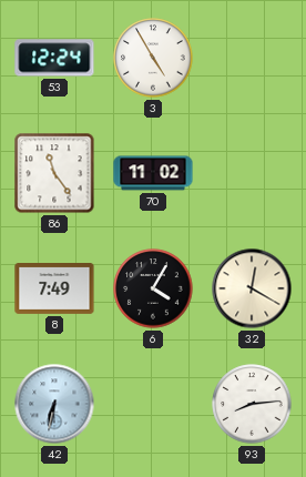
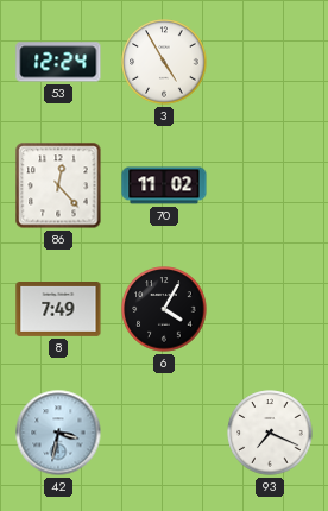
86: 11:24 -> 12:23
32: 12:20 -> none
42: 6:32 -> 3:32
93: 8:14 -> 7:19
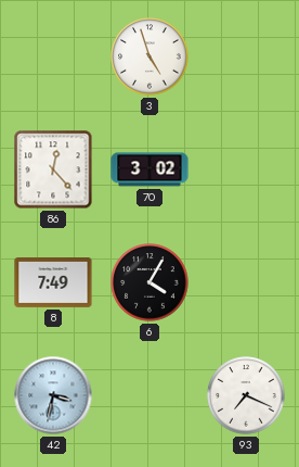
53: 12:24 -> none
3: 4:55 -> 4:57
70: 11:02 -> 3:02
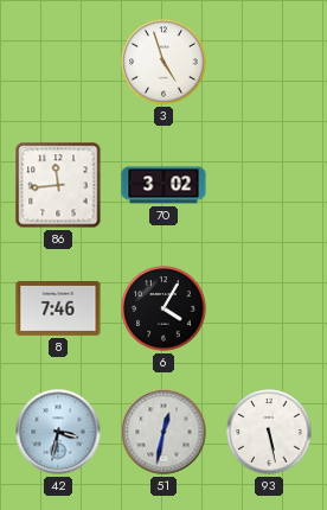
86: 12:23 -> 11:44
8: 7:49 -> 7:46
51: none -> 12:32
93: 7:19 -> 5:28
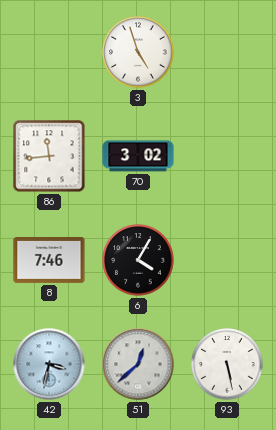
51: 12:32 -> 12:38
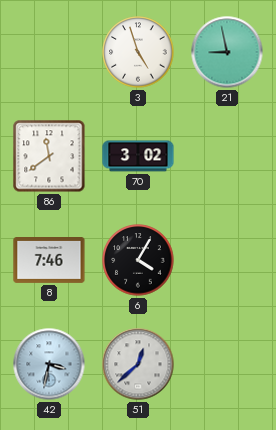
21: none -> 8:58
86: 11:44 -> 11:39
93: 5:28 -> none
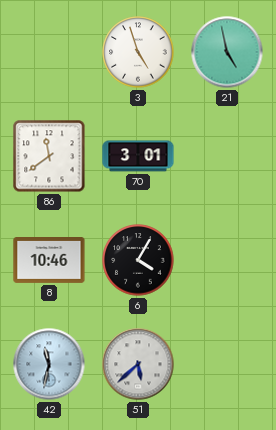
21: 8:58 -> 4:58
70: 3:02 -> 3:01
8: 7:46 -> 10:46
42: 3:32 -> 11:32
51: 12:38 -> 5:38
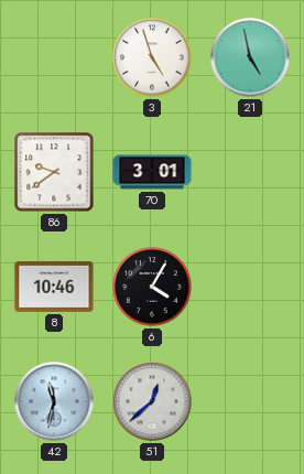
86: 11:39 -> 9:39
51: 5:38 -> 12:38
